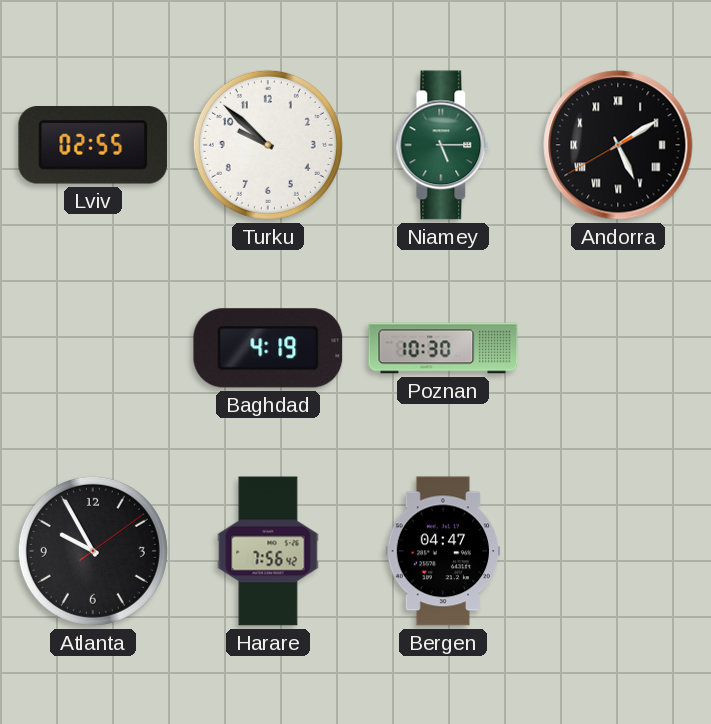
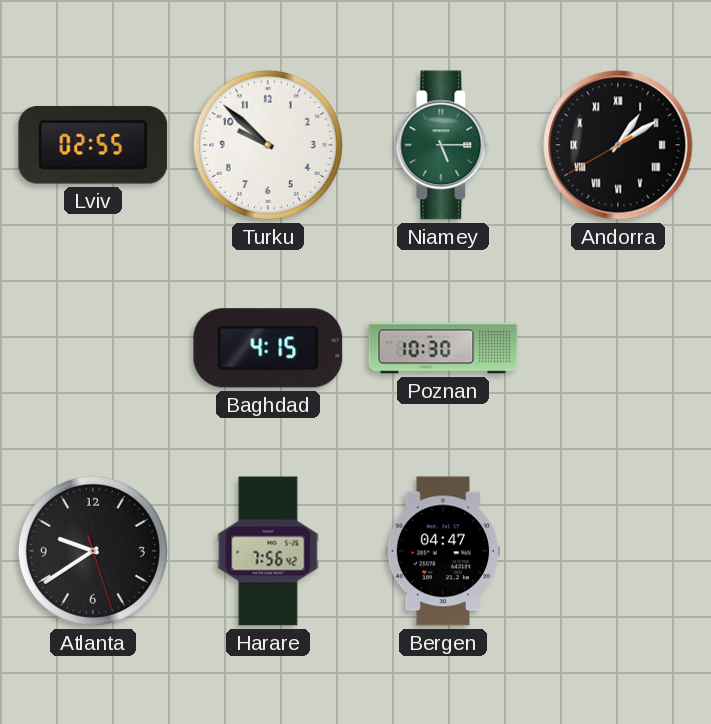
Andorra: 5:09 -> 1:09
Baghdad: 4:19 -> 4:15
Atlanta: 9:55 -> 9:39
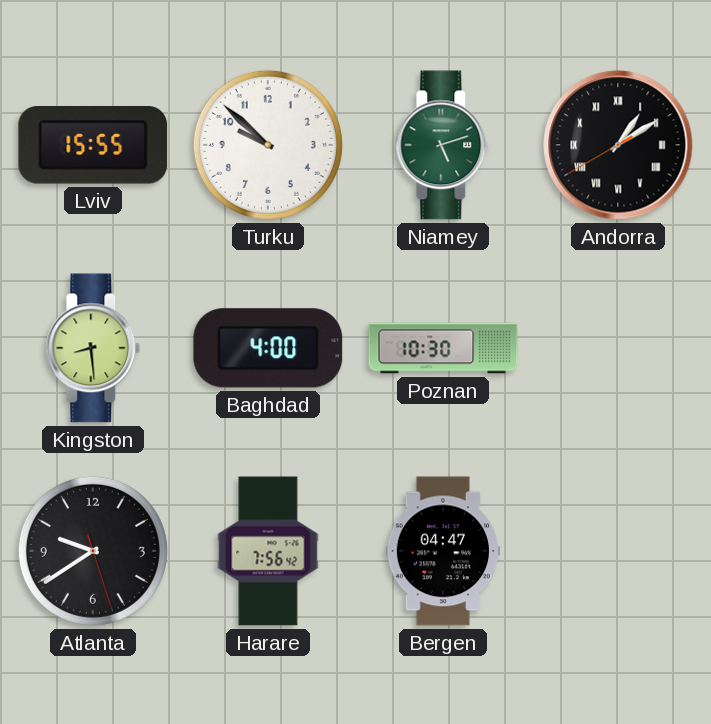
Lviv: 02:55 -> 15:55
Niamey: 5:15 -> 5:12
Kingston: none -> 8:29
Baghdad: 4:15 -> 4:00
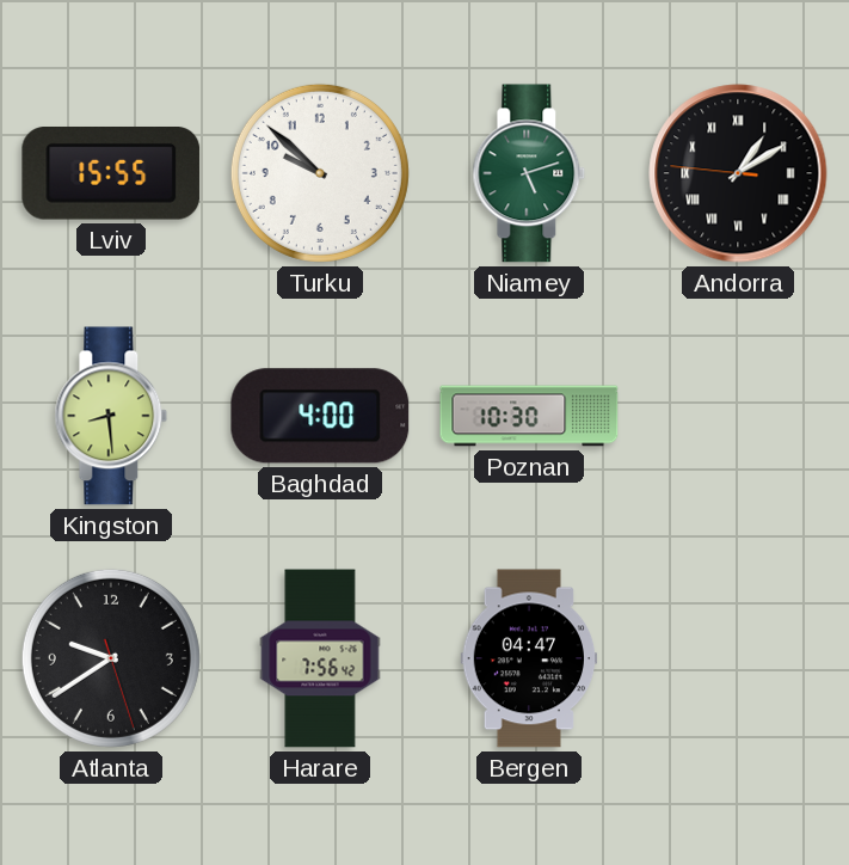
Andorra: 1:09:40 -> 1:09:46
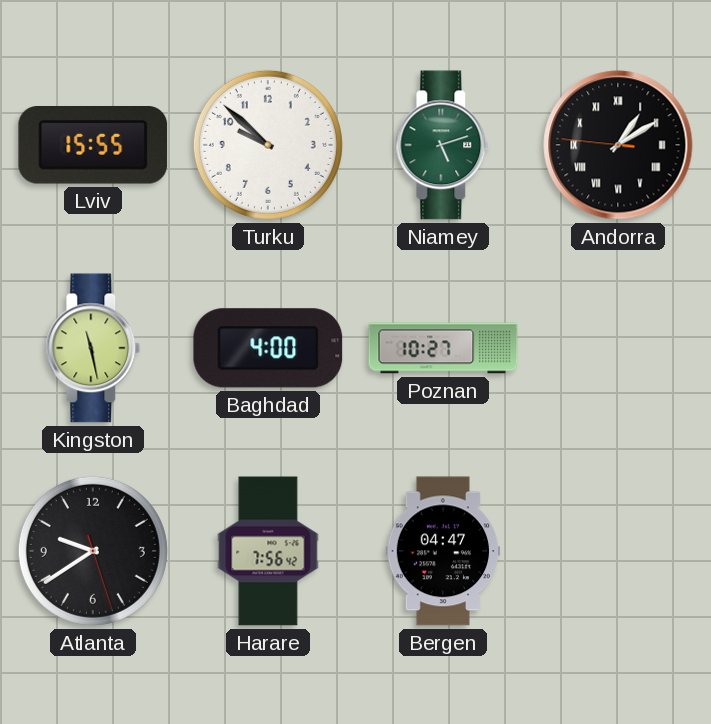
Kingston: 8:29 -> 11:28
Poznan: 10:30 -> 10:27
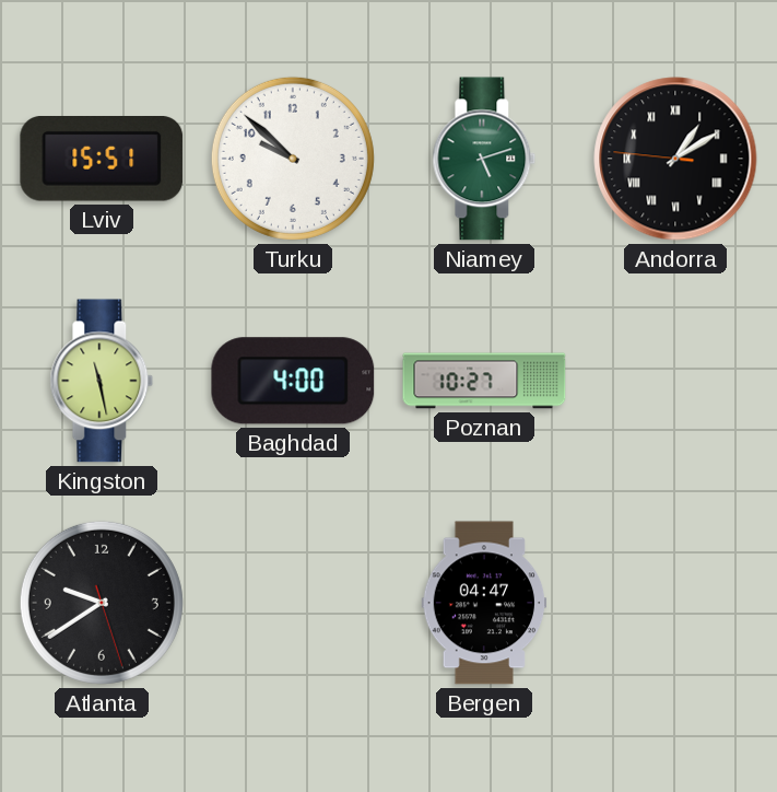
Lviv: 15:55 -> 15:51
Harare: 7:56 -> none
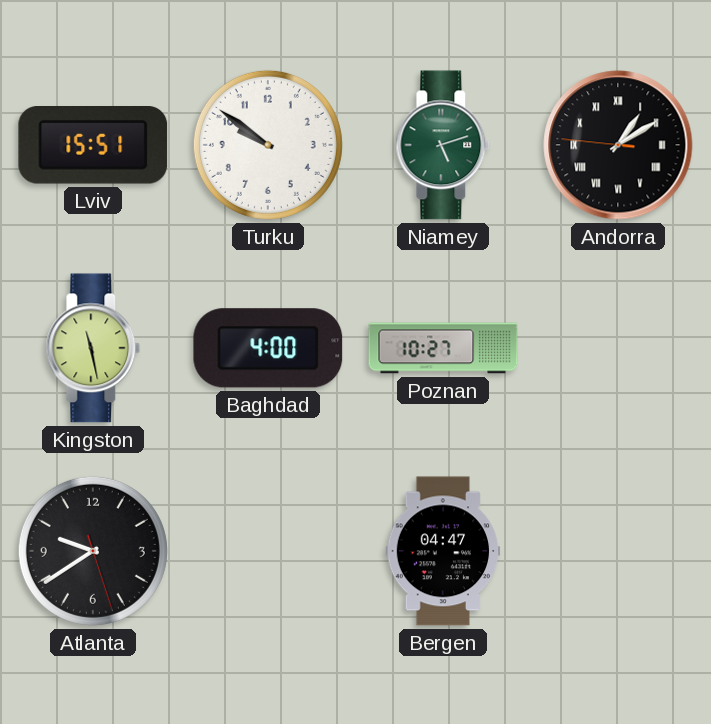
Turku: 9:52 -> 9:51
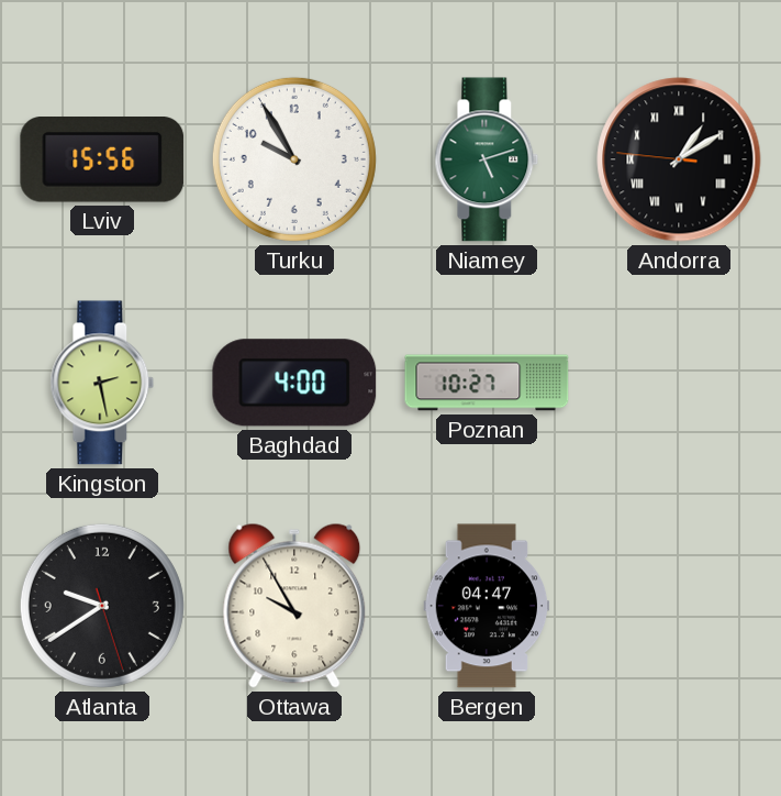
Lviv: 15:51 -> 15:56
Turku: 9:51 -> 9:55
Kingston: 11:28 -> 2:28
Ottawa: none -> 9:55
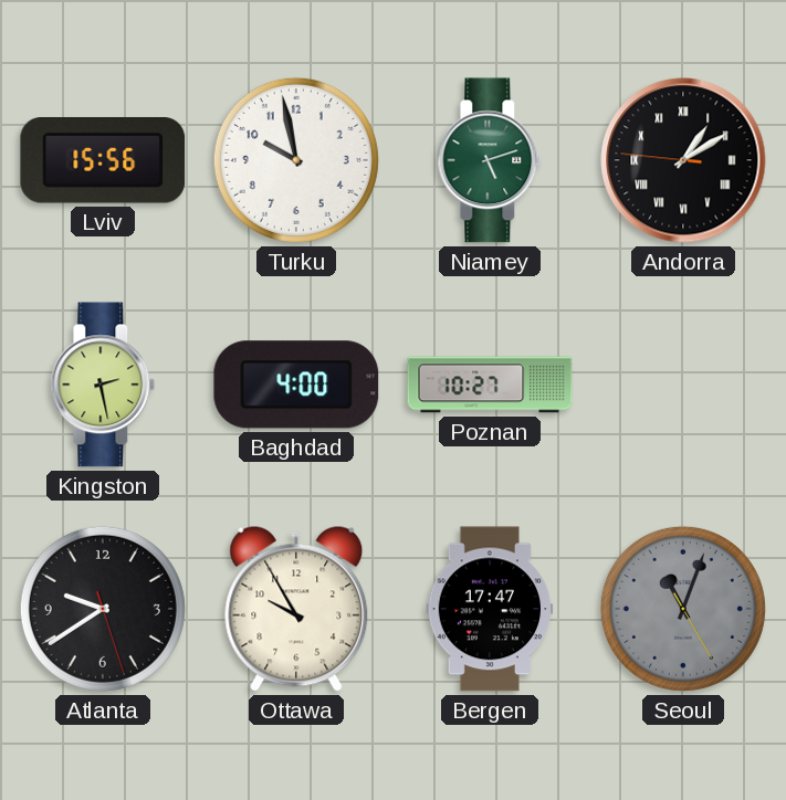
Turku: 9:55 -> 9:58
Bergen: 04:47 -> 17:47
Seoul: none -> 11:03
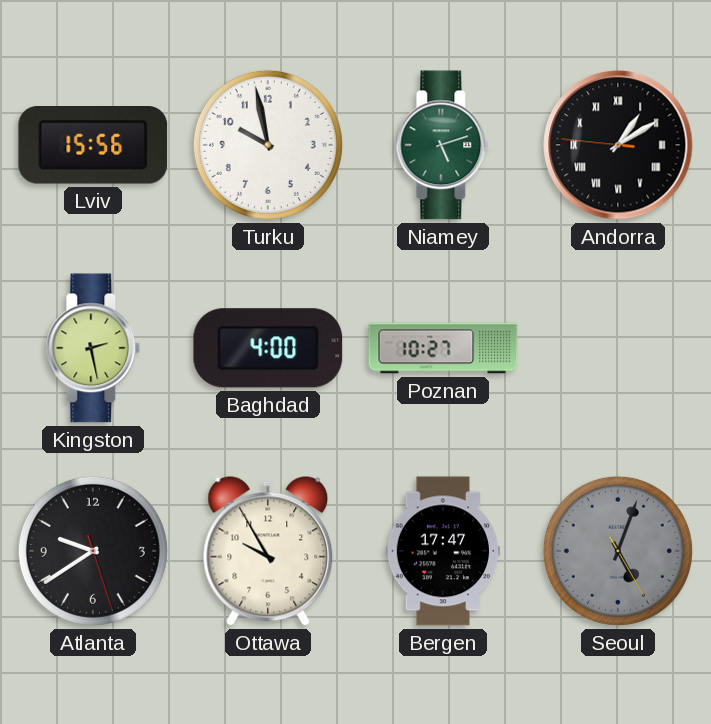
Seoul: 11:03 -> 5:03
